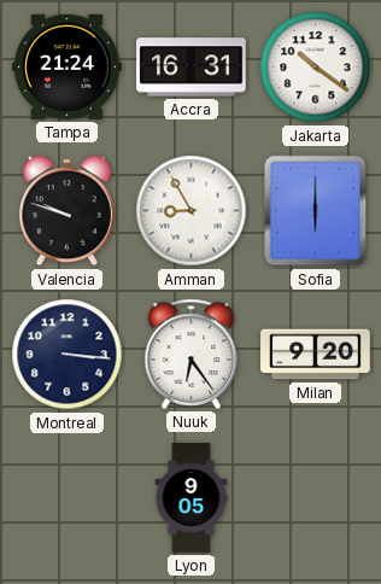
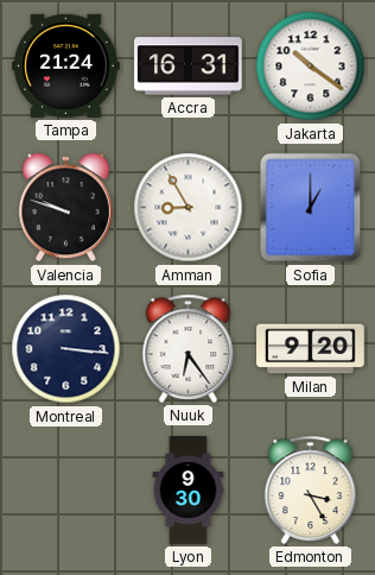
Sofia: 6:00 -> 1:00
Lyon: 9:05 -> 9:30
Edmonton: none -> 3:25
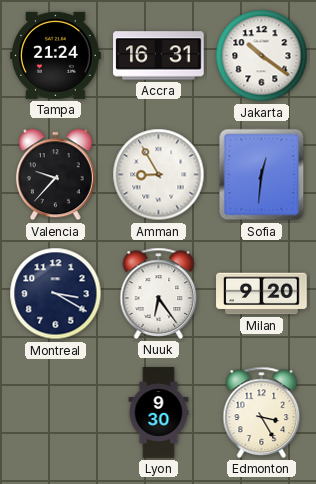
Valencia: 9:48 -> 9:37
Sofia: 1:00 -> 12:31
Montreal: 3:16 -> 3:20
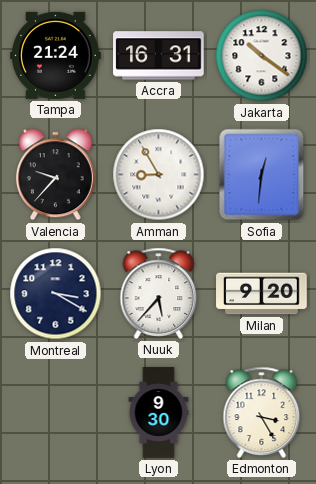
Nuuk: 6:24 -> 5:37
